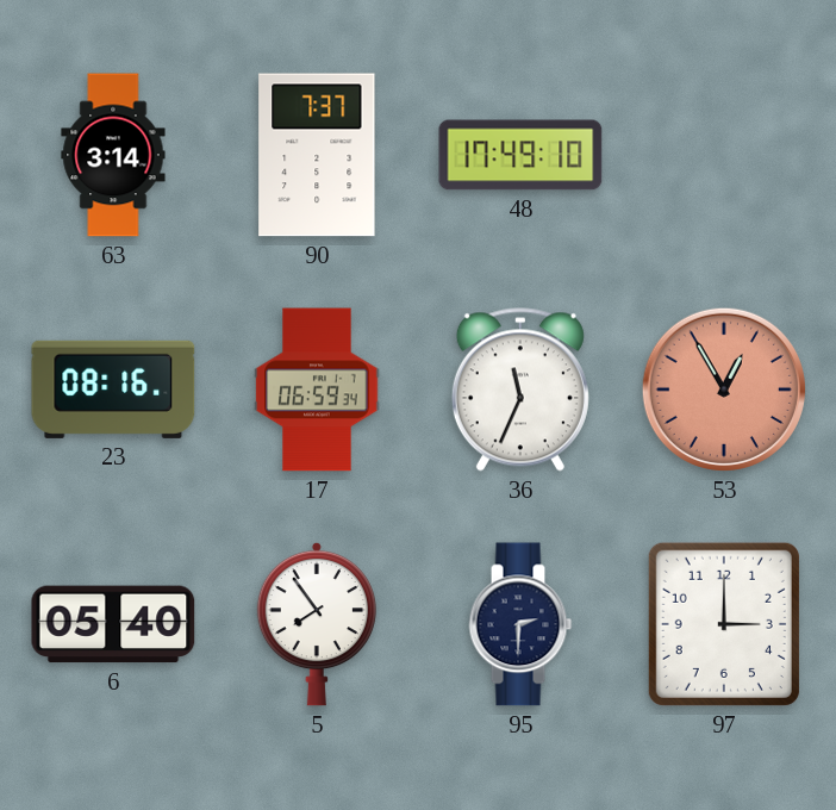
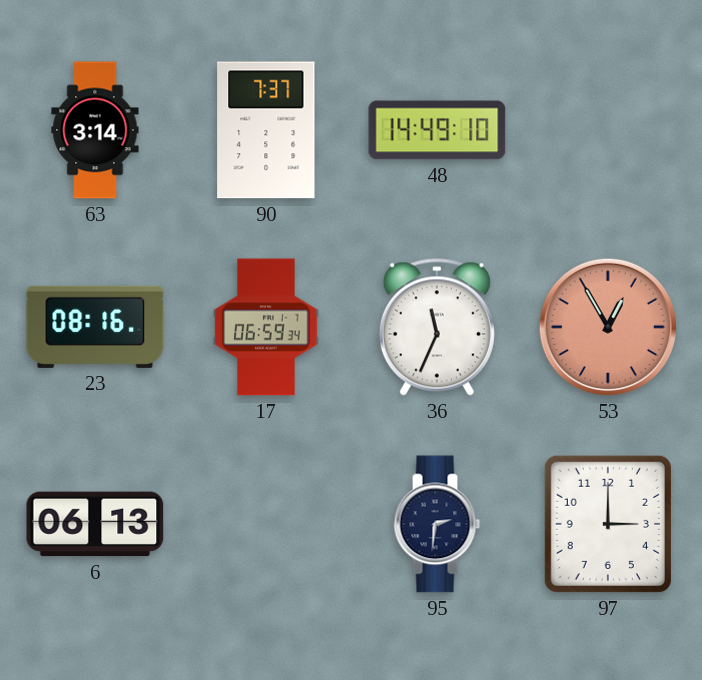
48: 17:49 -> 14:49
6: 05:40 -> 06:13
5: 7:54 -> none
95: 2:30 -> 2:31
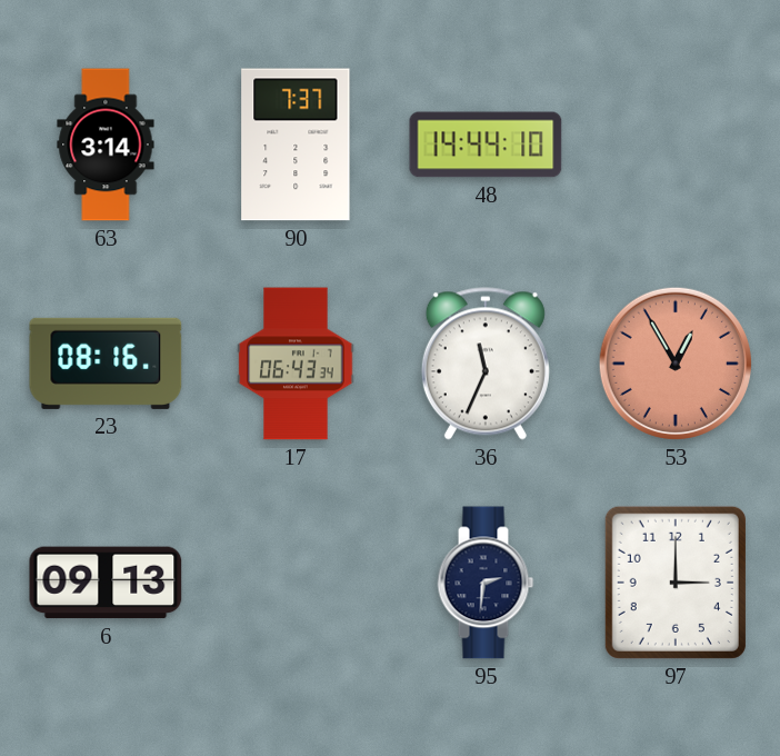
48: 14:49 -> 14:44
17: 06:59 -> 06:43
6: 06:13 -> 09:13
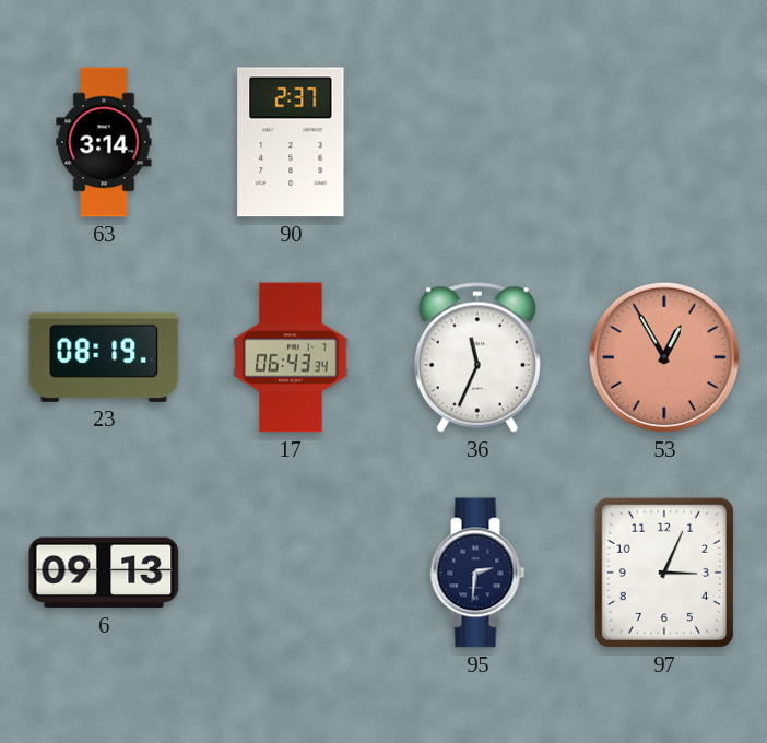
90: 7:37 -> 2:37
48: 14:44 -> none
23: 08:16 -> 08:19
97: 3:00 -> 3:04
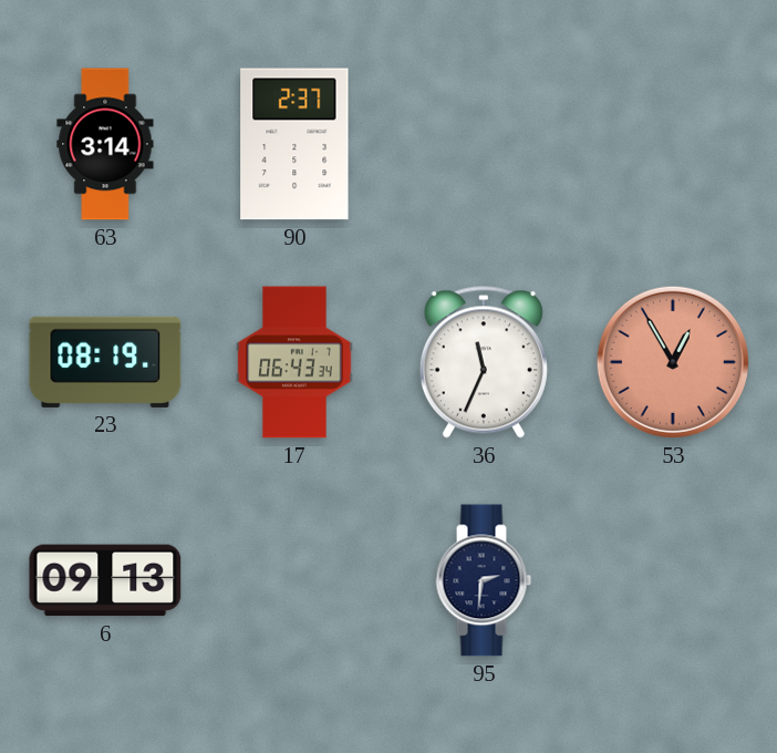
97: 3:04 -> none
